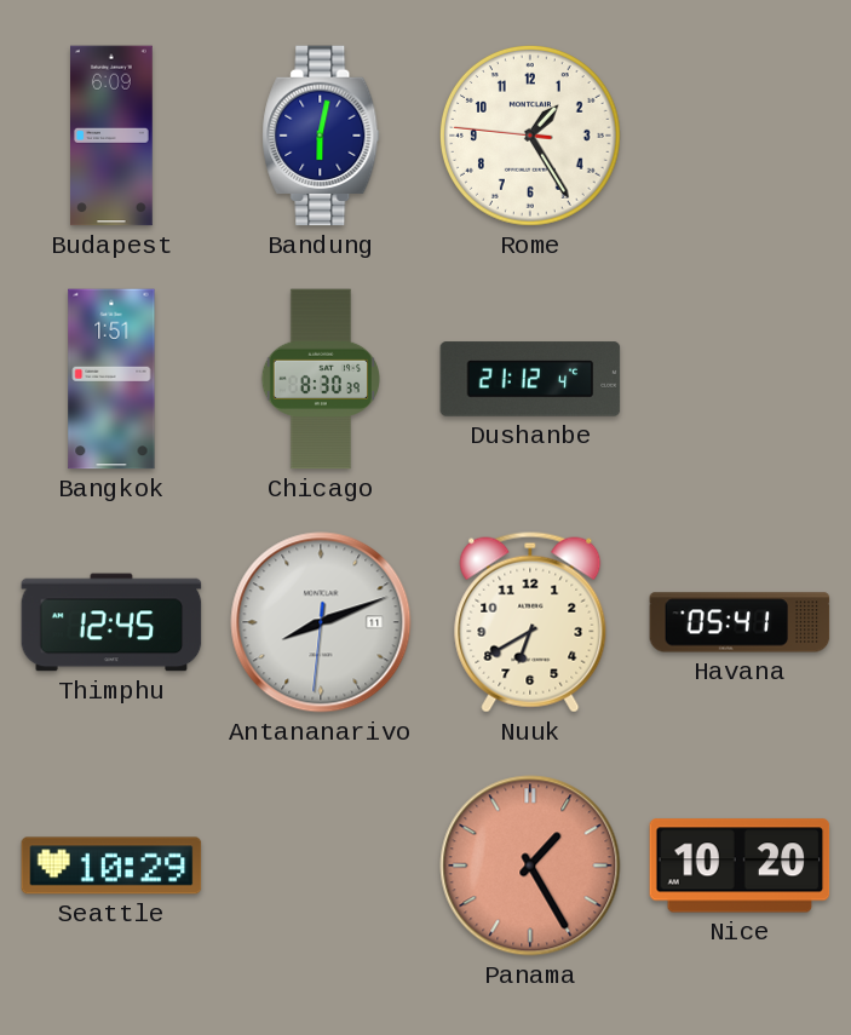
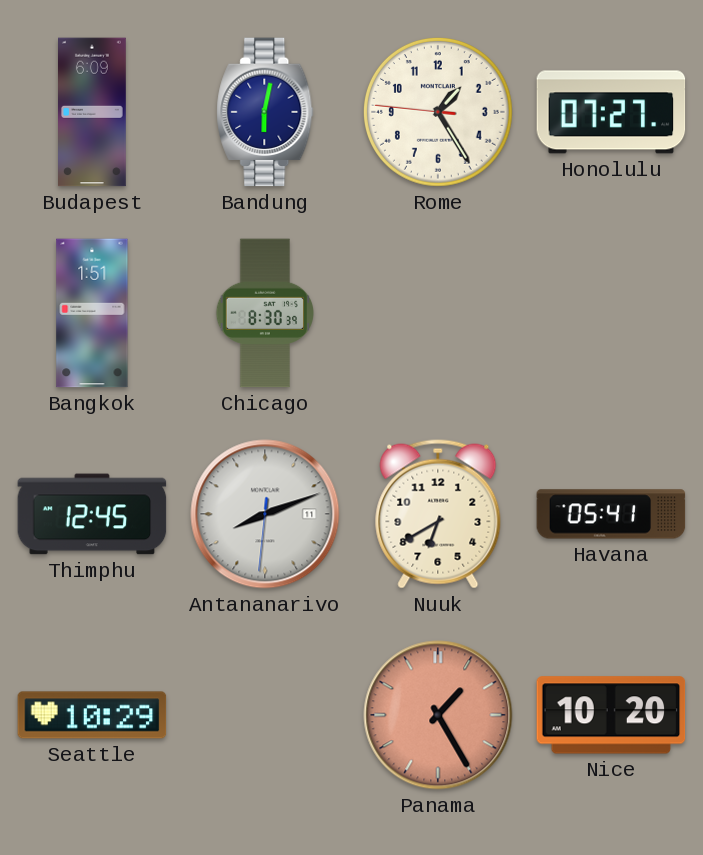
Honolulu: none -> 07:27
Dushanbe: 21:12 -> none
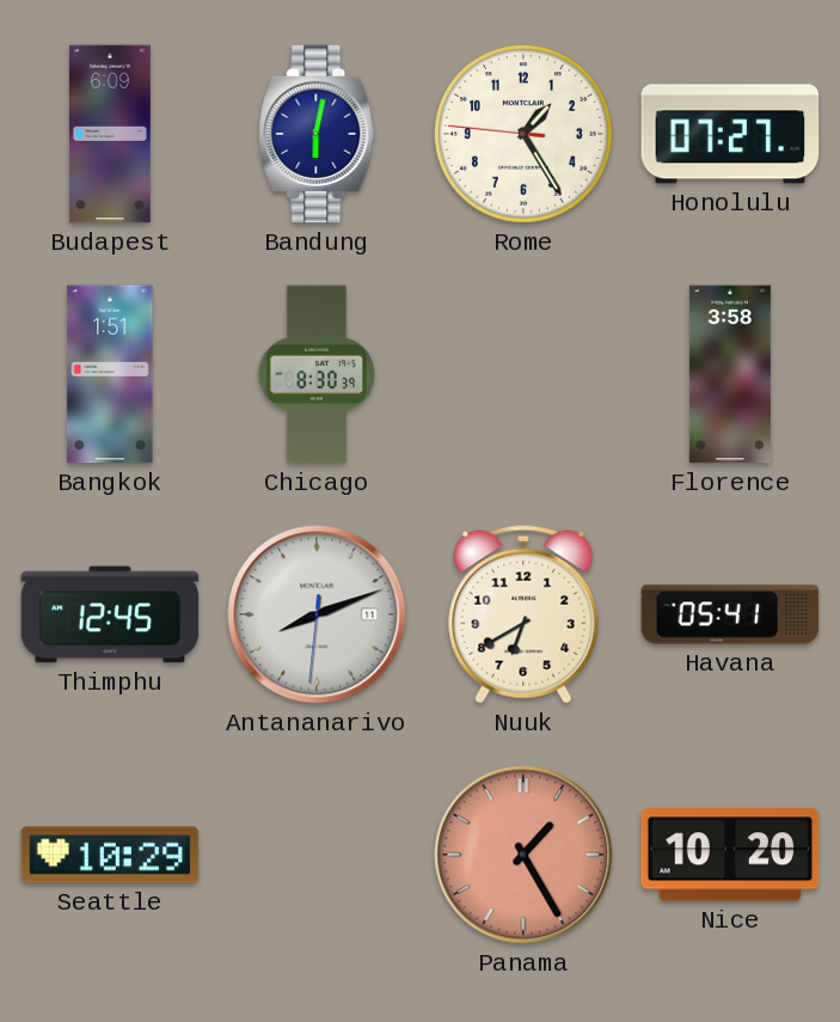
Florence: none -> 3:58
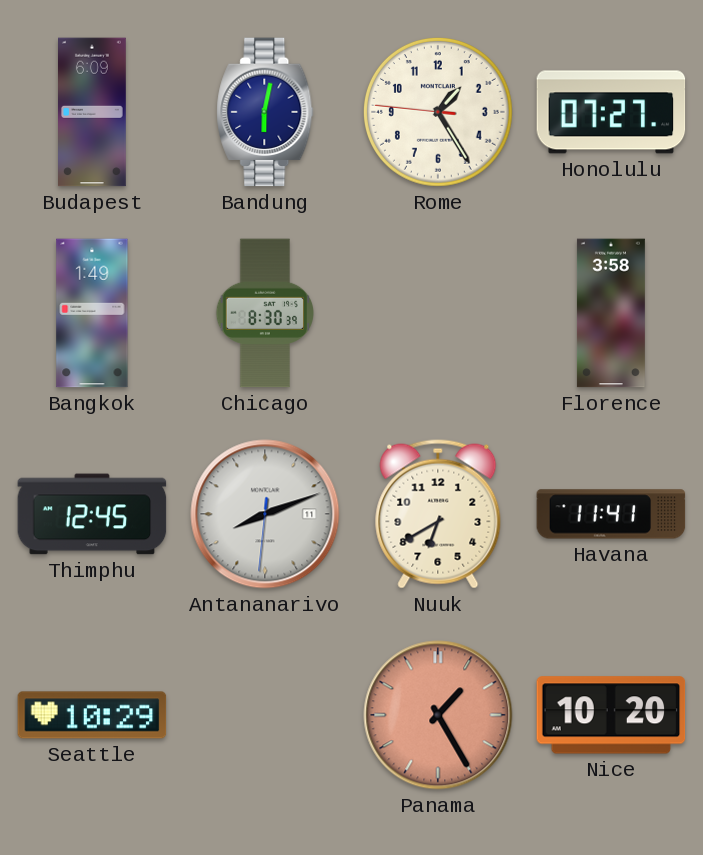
Bangkok: 1:51 -> 1:49
Havana: 05:41 -> 11:41
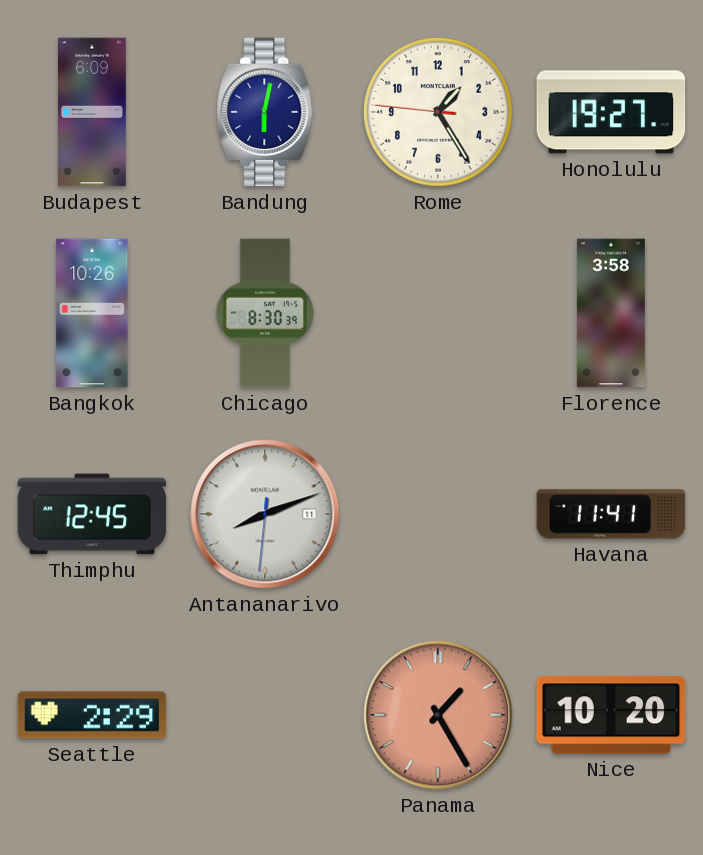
Honolulu: 07:27 -> 19:27
Bangkok: 1:49 -> 10:26
Nuuk: 6:40 -> none
Seattle: 10:29 -> 2:29
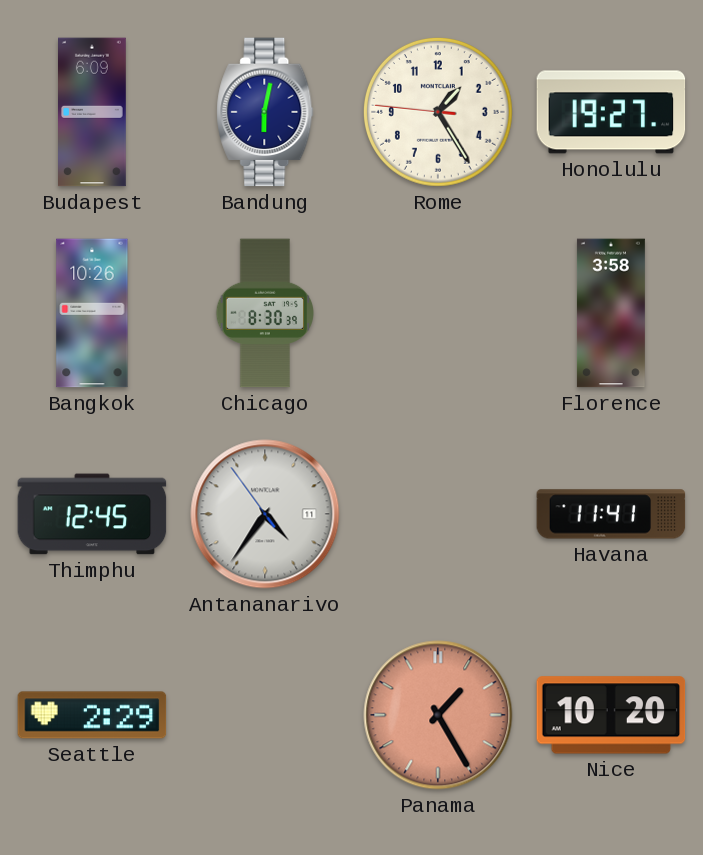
Antananarivo: 8:11 -> 4:35
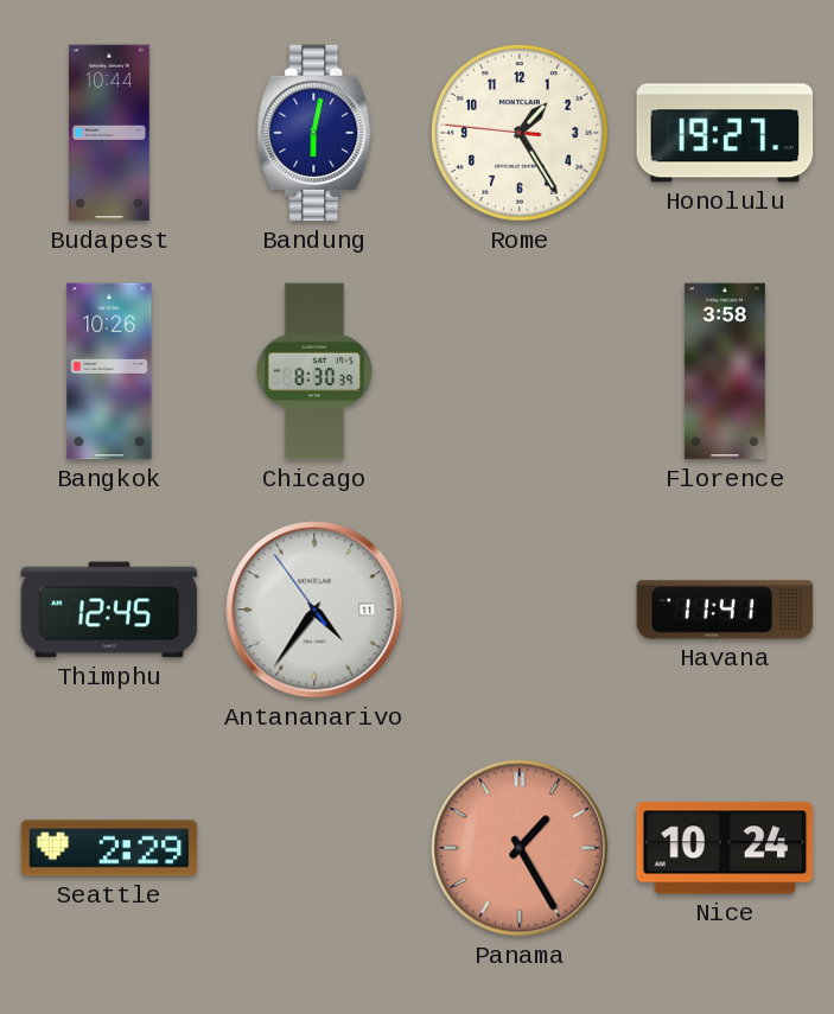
Budapest: 6:09 -> 10:44
Nice: 10:20 -> 10:24
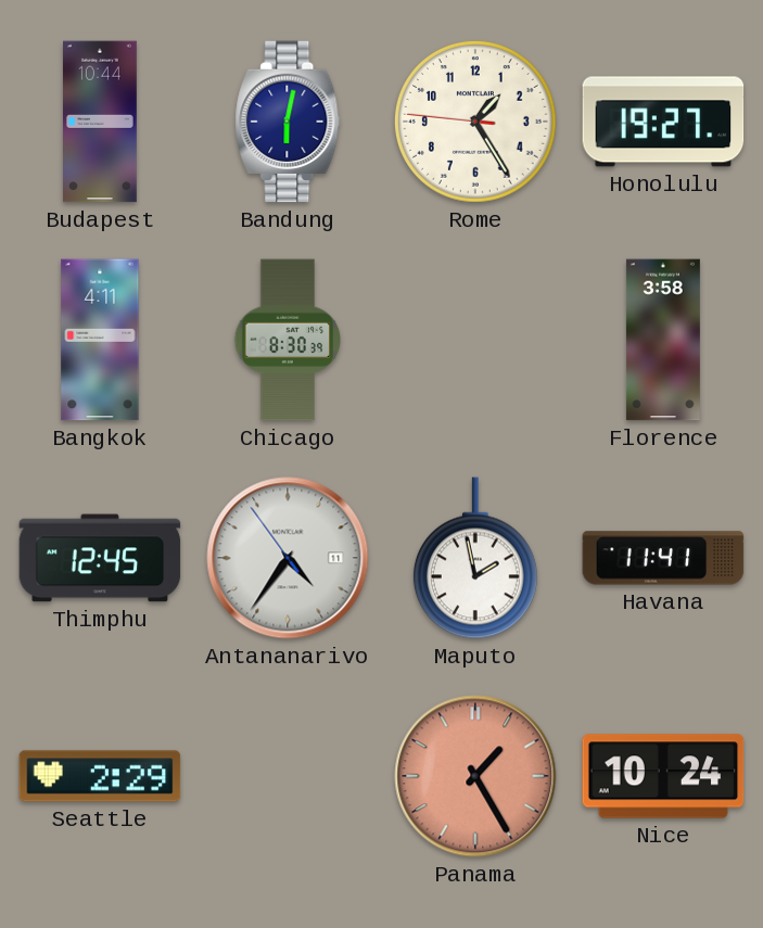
Bangkok: 10:26 -> 4:11
Maputo: none -> 1:58
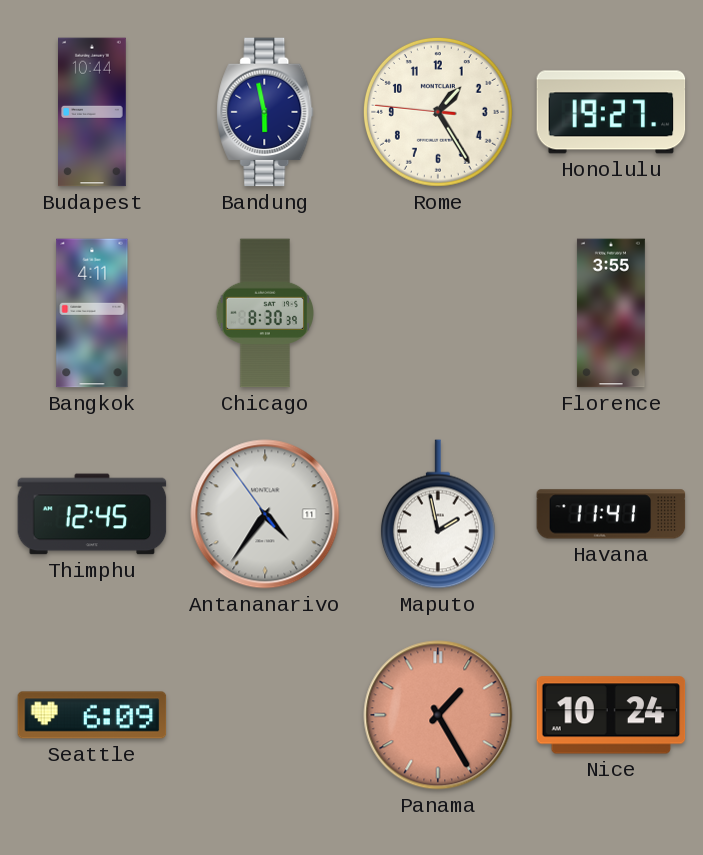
Bandung: 6:02 -> 5:58
Florence: 3:58 -> 3:55
Seattle: 2:29 -> 6:09
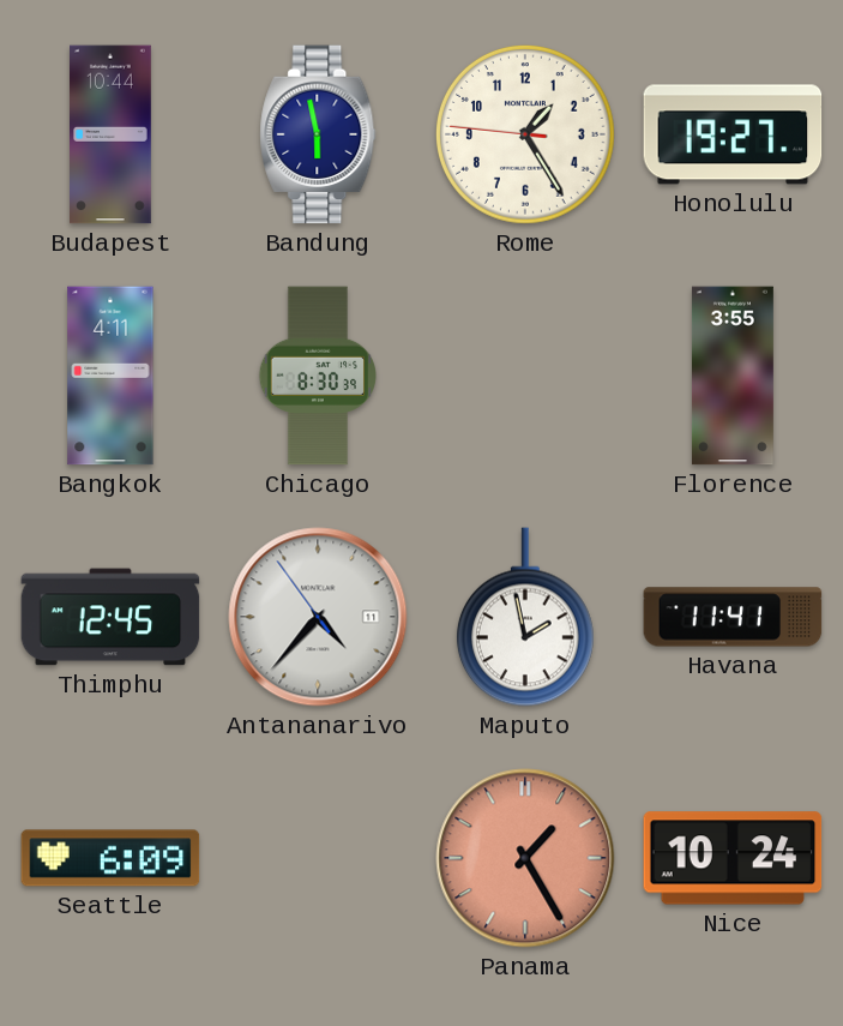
Antananarivo: 4:35 -> 4:36
